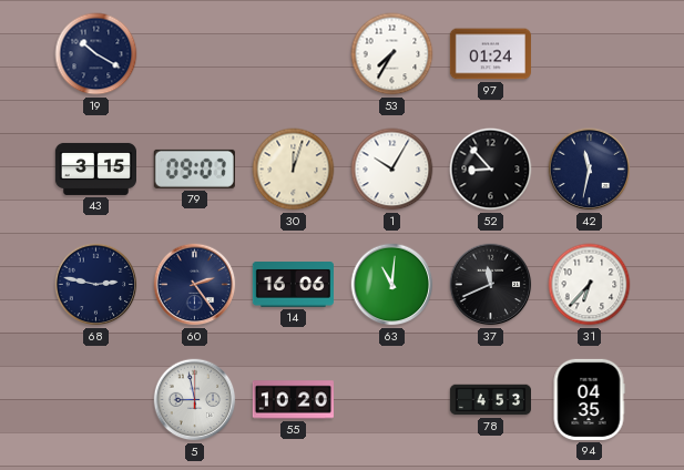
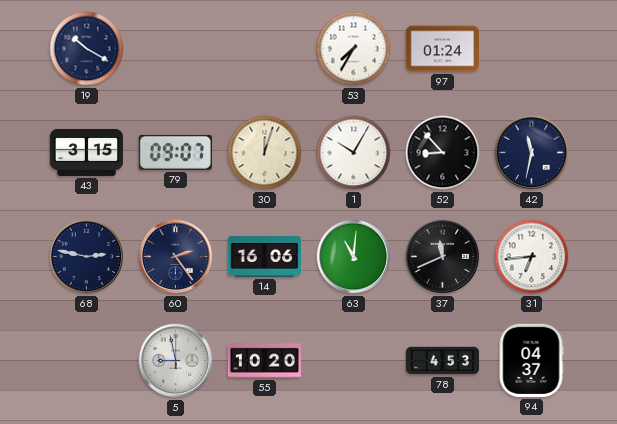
31: 6:37 -> 6:44
94: 04:35 -> 04:37
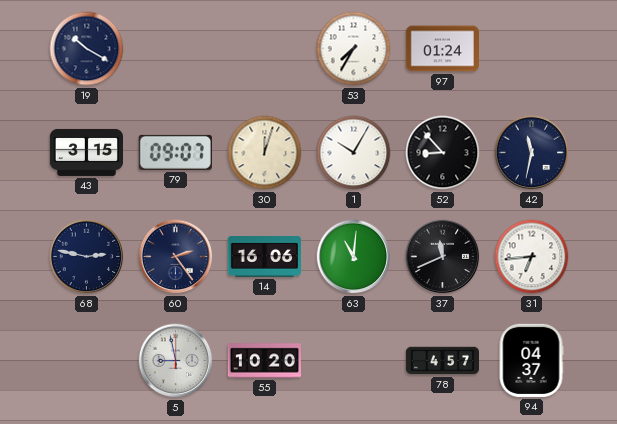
78: 4:53 -> 4:57
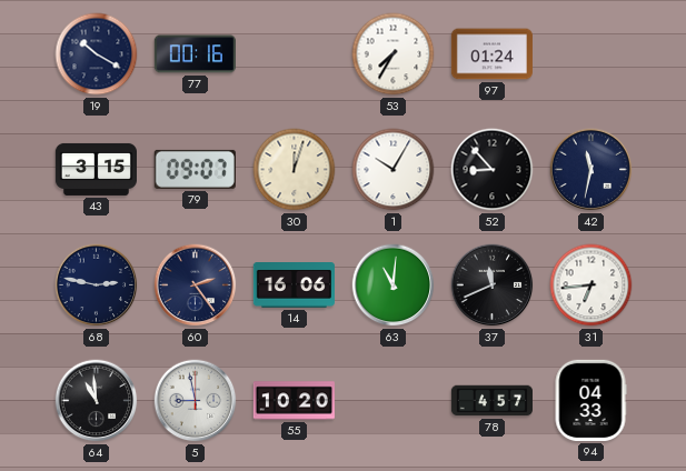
77: none -> 00:16
64: none -> 10:59
94: 04:37 -> 04:33
